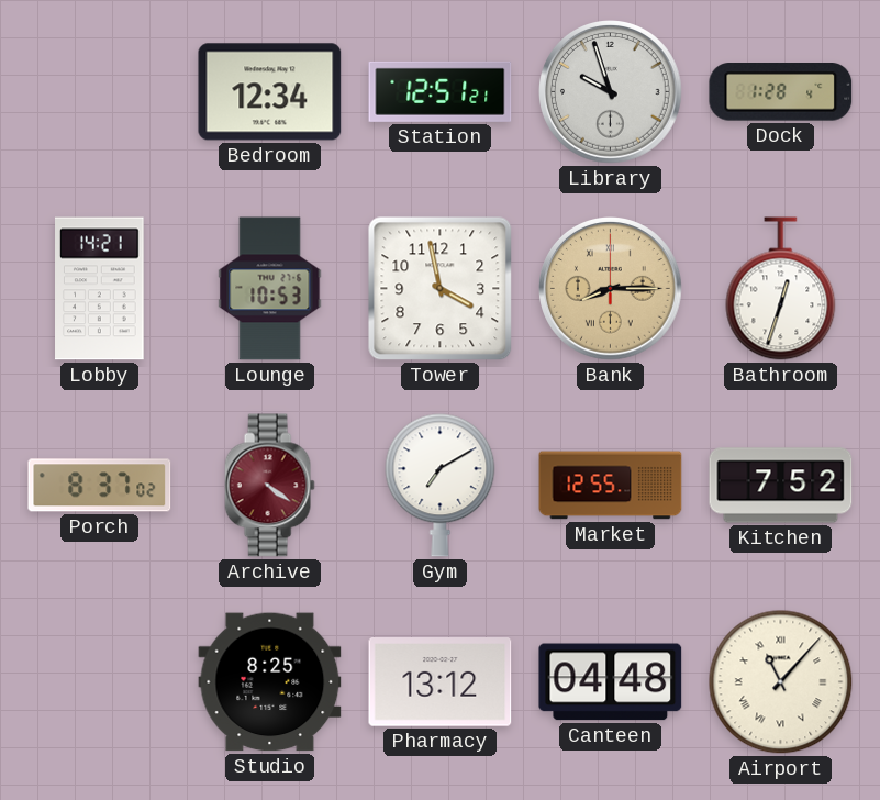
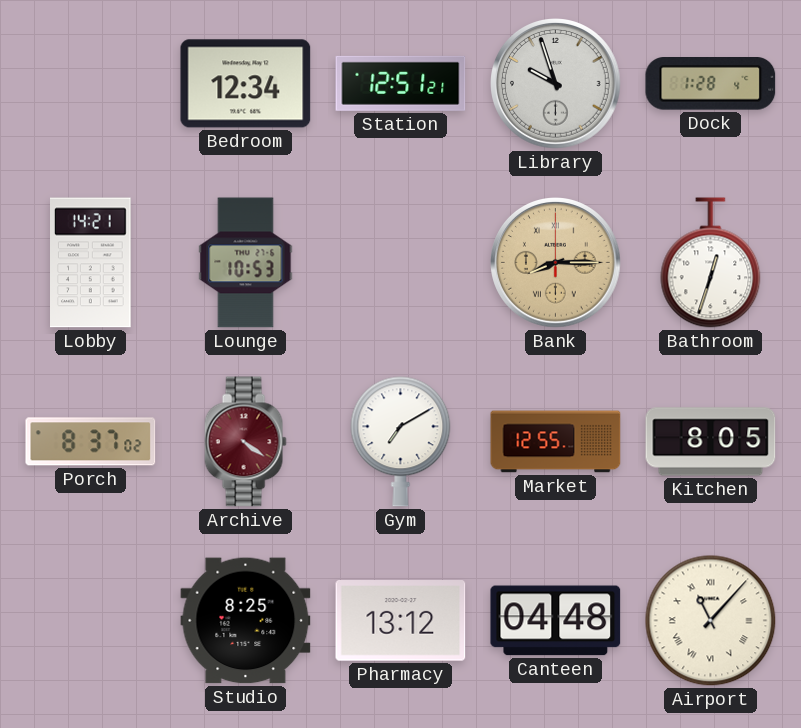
Tower: 3:58 -> none
Kitchen: 7:52 -> 8:05
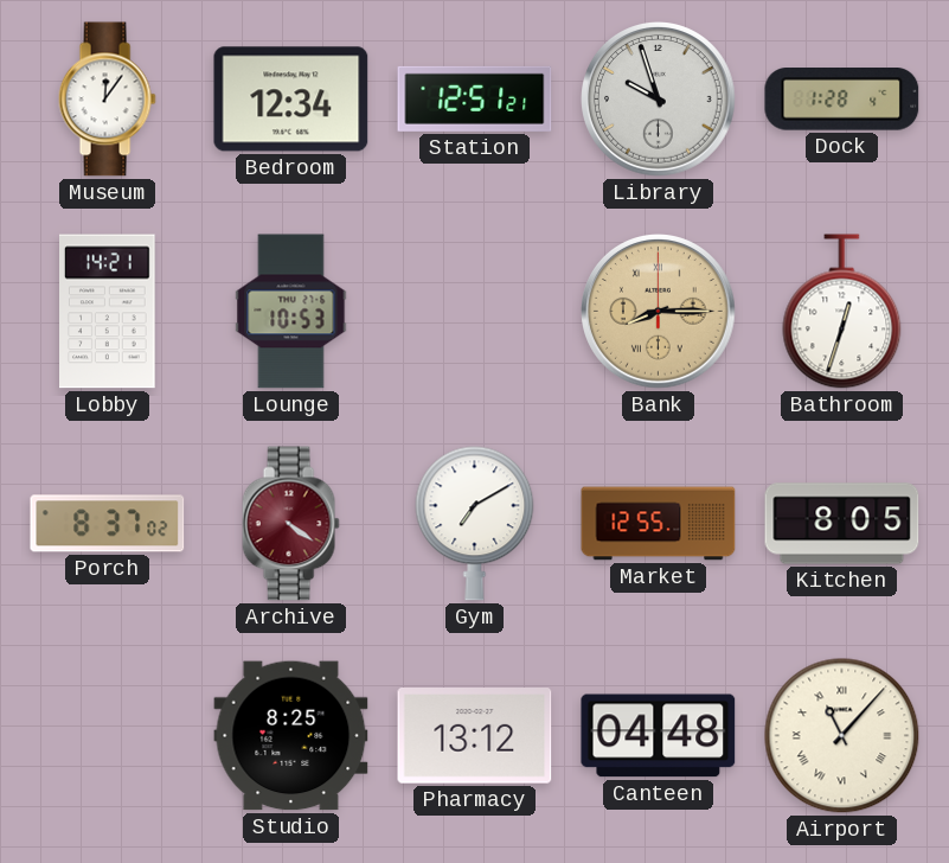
Museum: none -> 12:06
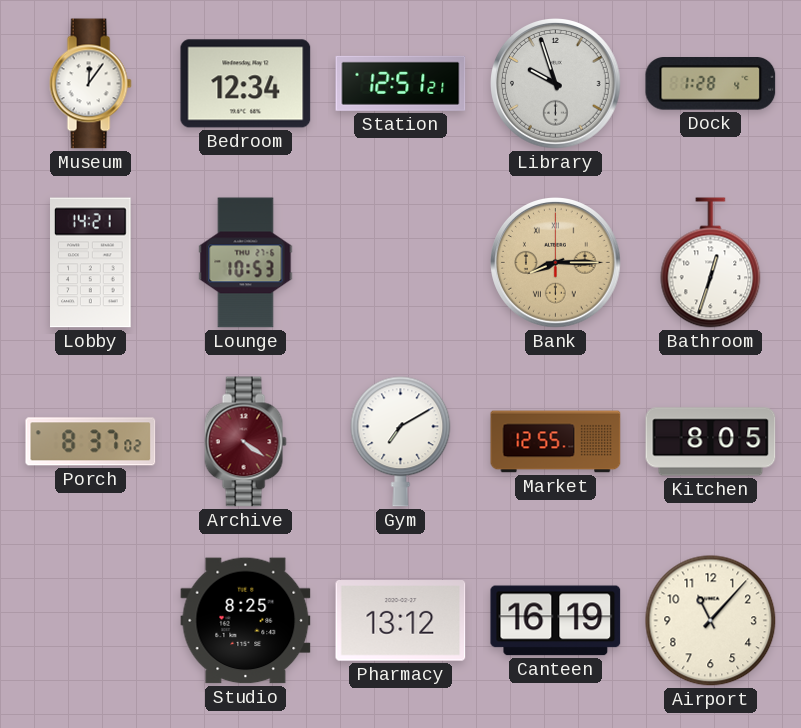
Canteen: 04:48 -> 16:19
Airport numerals: Roman -> Arabic
